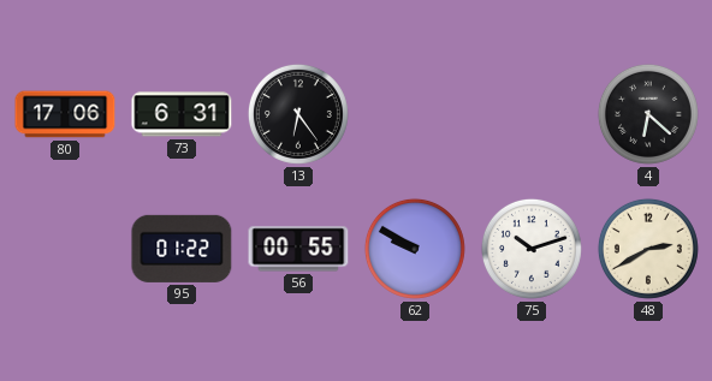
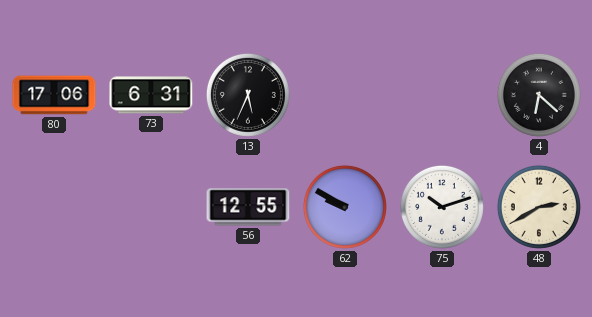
13: 6:24 -> 5:34
95: 01:22 -> none
56: 00:55 -> 12:55
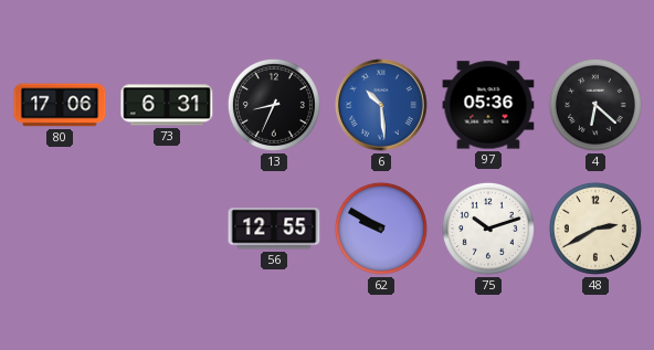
13: 5:34 -> 8:34
6: none -> 10:29
97: none -> 05:36
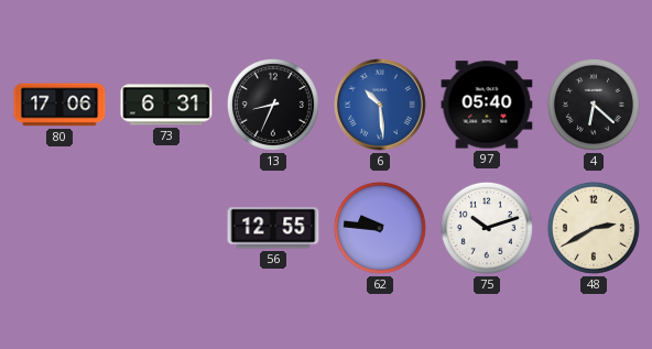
97: 05:36 -> 05:40
62: 9:50 -> 9:46
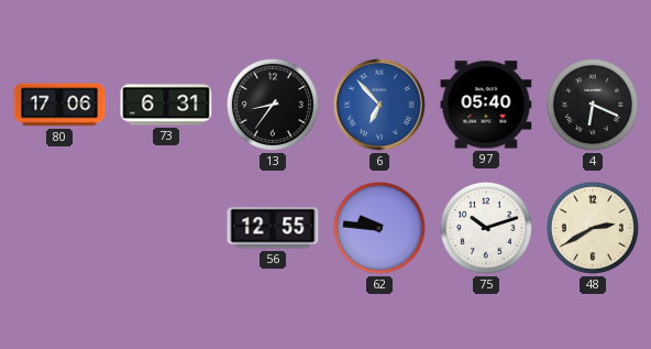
13: 8:34 -> 8:36
6: 10:29 -> 6:53
4: 6:22 -> 6:19
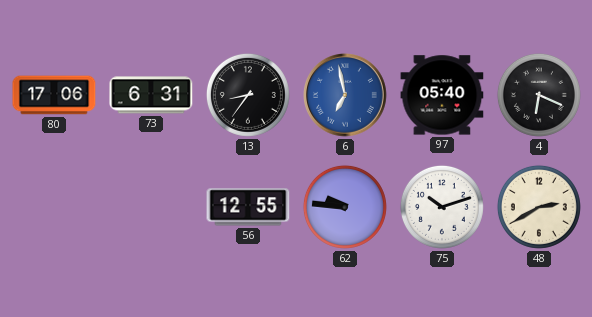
6: 6:53 -> 6:58
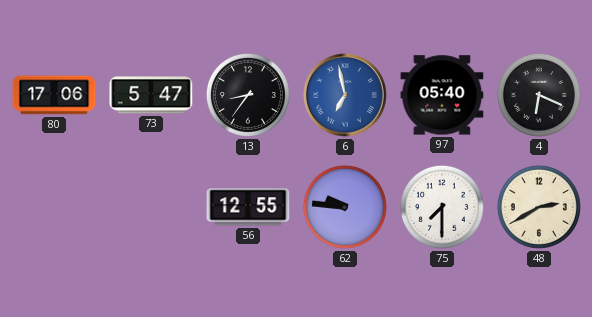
73: 6:31 -> 5:47
75: 10:12 -> 7:30
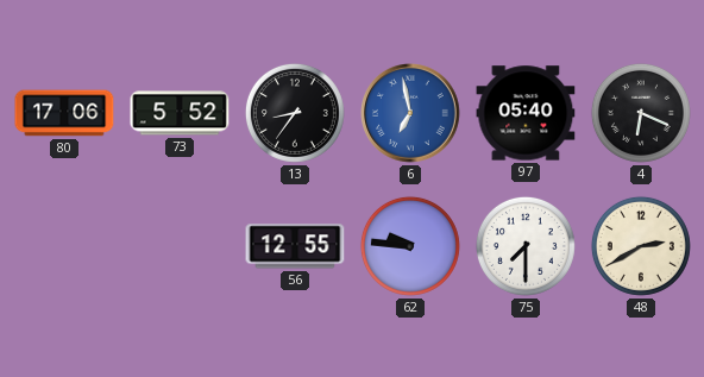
73: 5:47 -> 5:52
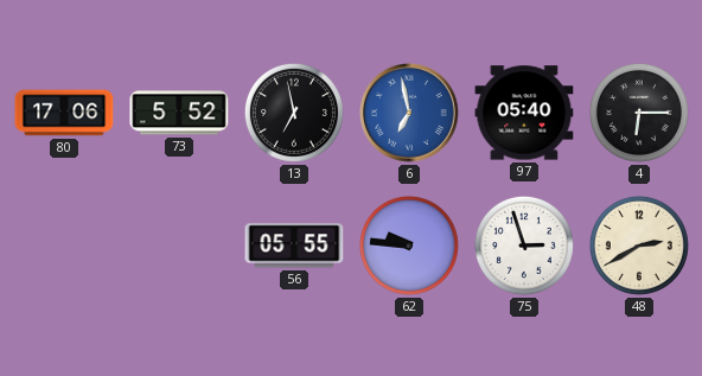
13: 8:36 -> 6:58
4: 6:19 -> 6:15
56: 12:55 -> 05:55
75: 7:30 -> 2:57
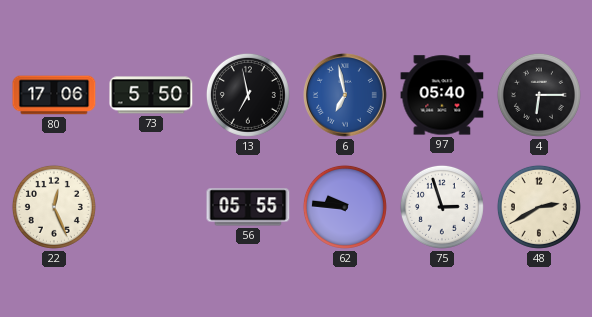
73: 5:52 -> 5:50
22: none -> 12:26
